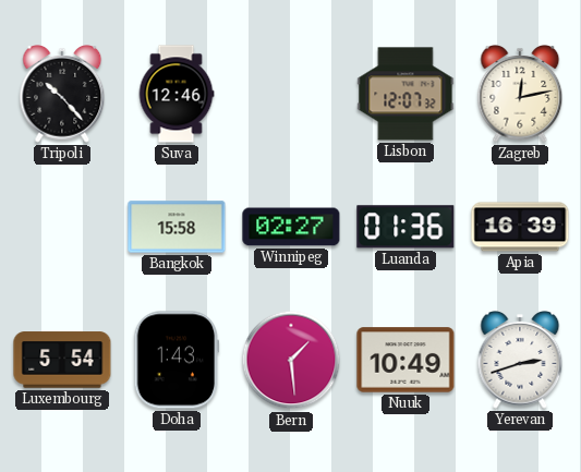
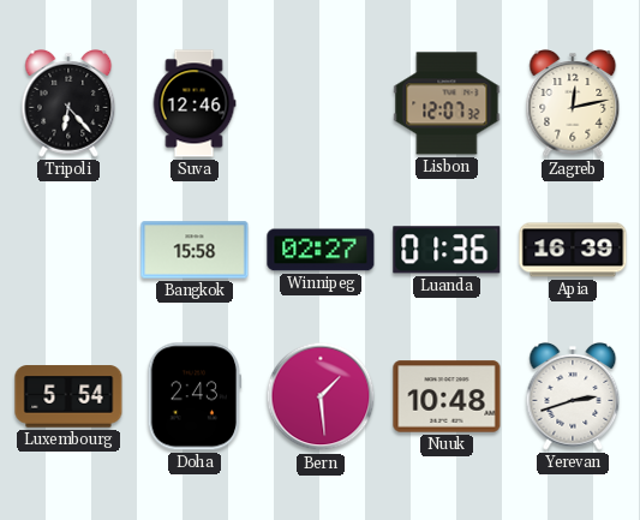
Tripoli: 10:23 -> 6:23
Doha: 1:43 -> 2:43
Nuuk: 10:49 -> 10:48
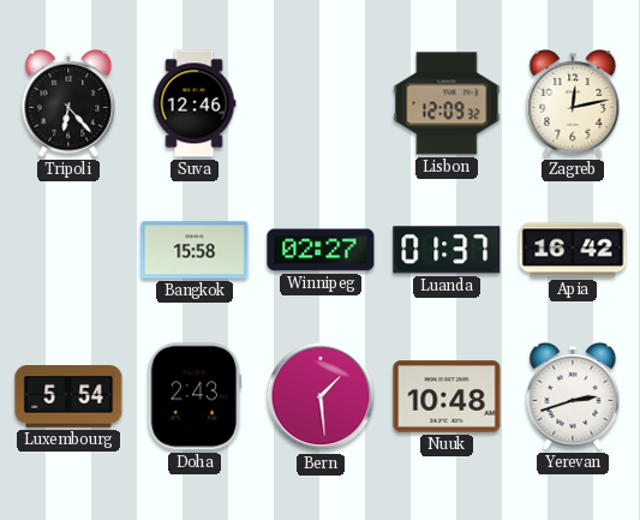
Lisbon: 12:07 -> 12:09
Luanda: 01:36 -> 01:37
Apia: 16:39 -> 16:42
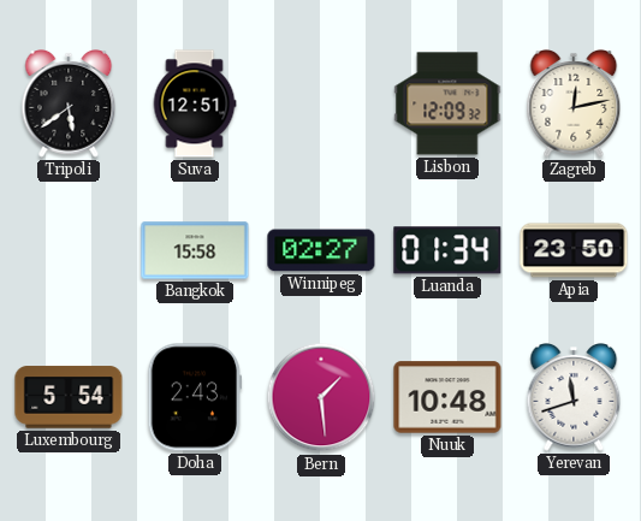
Tripoli: 6:23 -> 5:39
Suva: 12:46 -> 12:51
Luanda: 01:37 -> 01:34
Apia: 16:42 -> 23:50
Yerevan: 2:42 -> 11:42
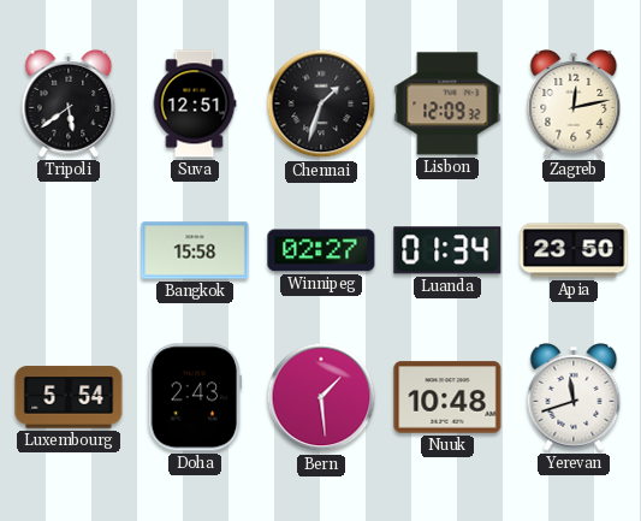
Chennai: none -> 1:33
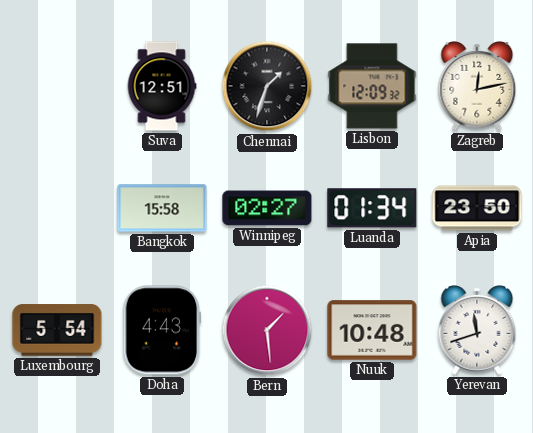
Tripoli: 5:39 -> none
Doha: 2:43 -> 4:43
